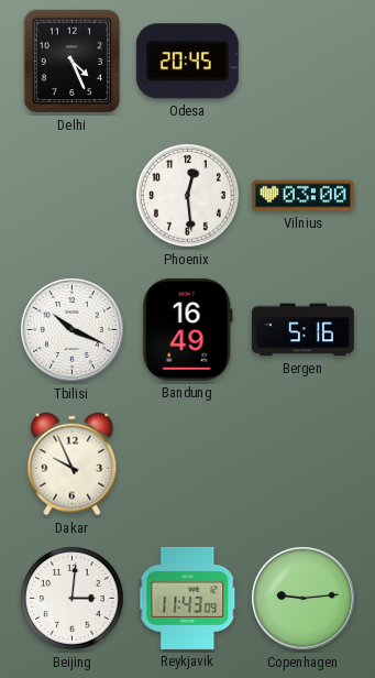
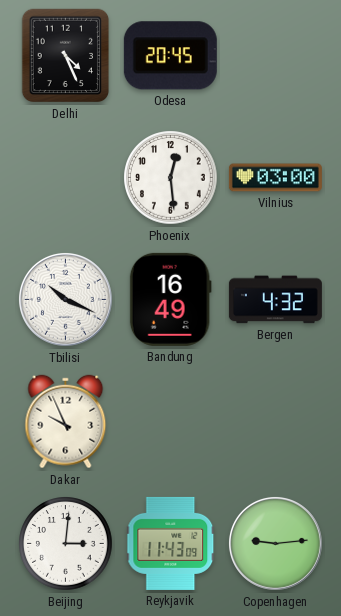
Bergen: 5:16 -> 4:32
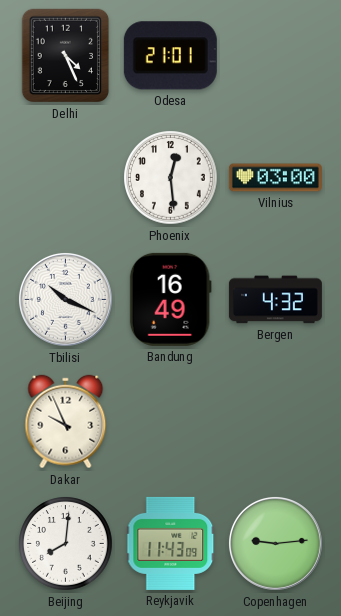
Odesa: 20:45 -> 21:01
Beijing: 3:01 -> 8:01
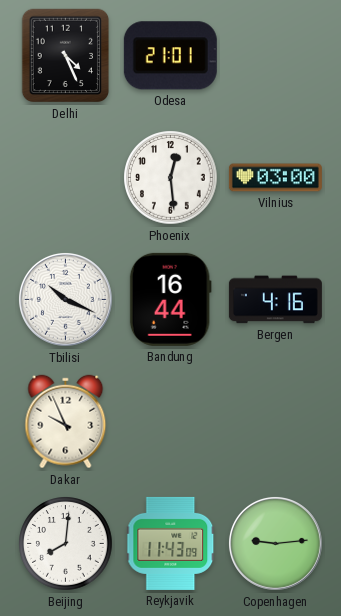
Bandung: 16:49 -> 16:44
Bergen: 4:32 -> 4:16
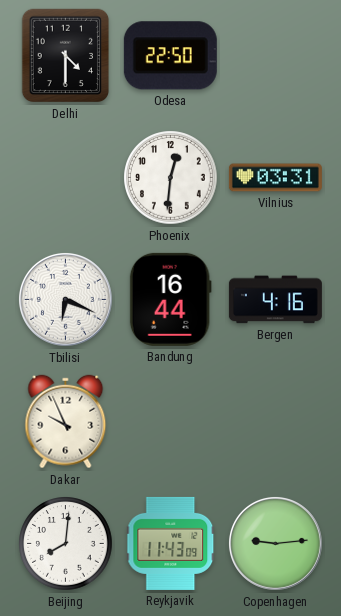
Delhi: 4:26 -> 4:30
Odesa: 21:01 -> 22:50
Phoenix: 12:29 -> 12:31
Vilnius: 03:00 -> 03:31
Tbilisi: 10:19 -> 6:19
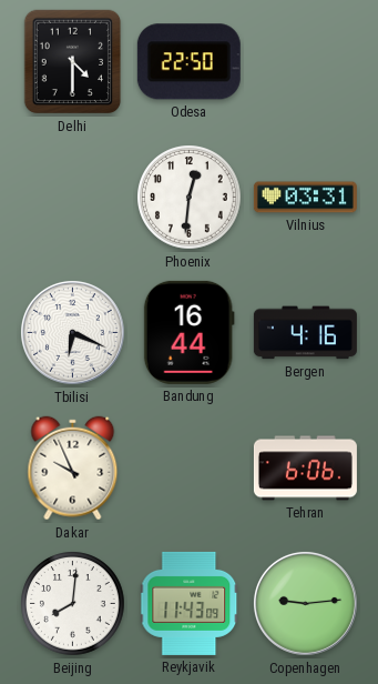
Tehran: none -> 6:06
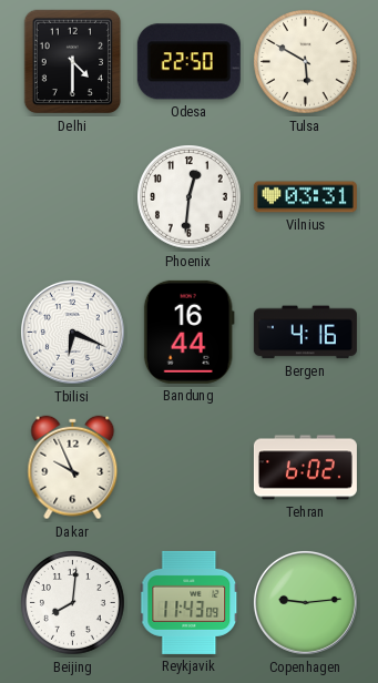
Tulsa: none -> 5:50
Tehran: 6:06 -> 6:02
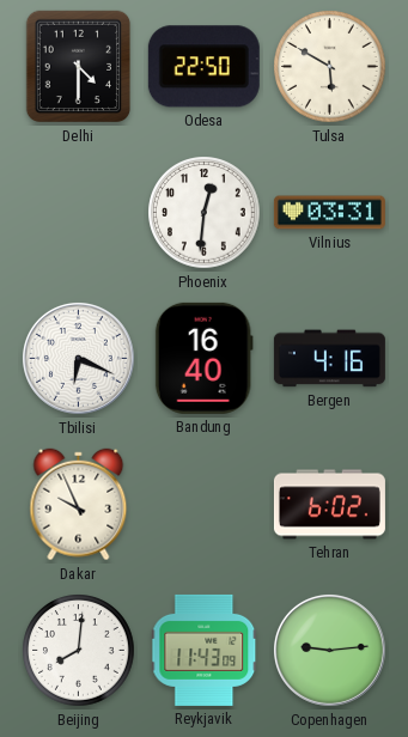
Bandung: 16:44 -> 16:40
